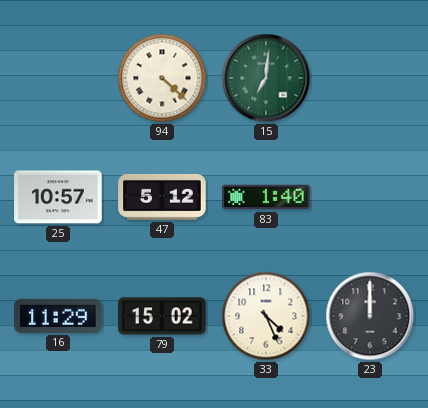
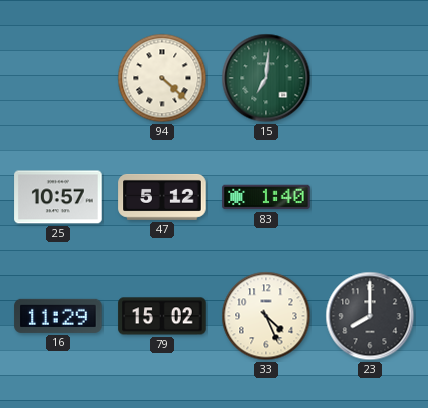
23: 12:00 -> 8:00
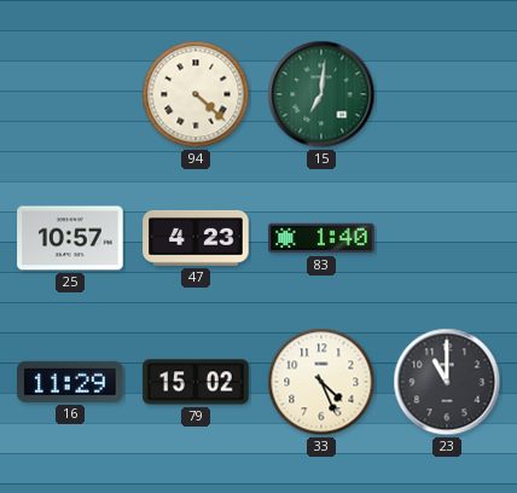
47: 5:12 -> 4:23
23: 8:00 -> 11:00
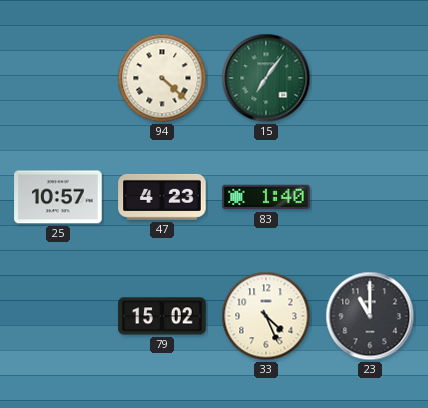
15: 7:01 -> 7:06
16: 11:29 -> none
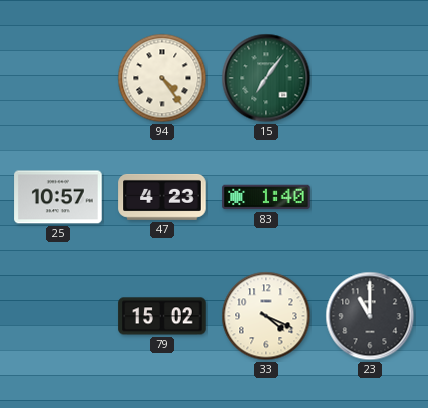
94: 4:22 -> 4:24
33: 4:26 -> 4:19
